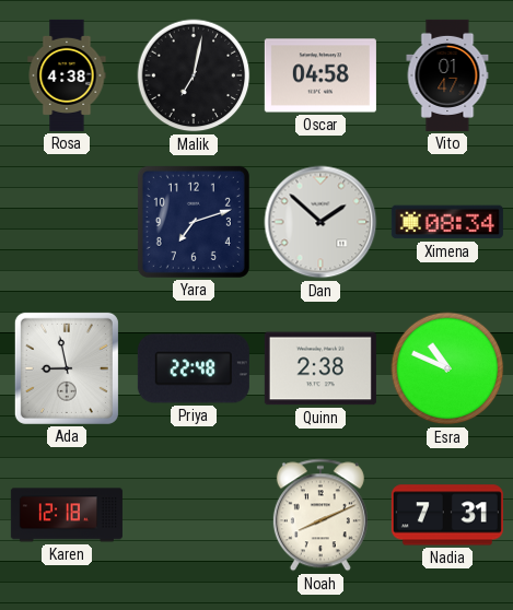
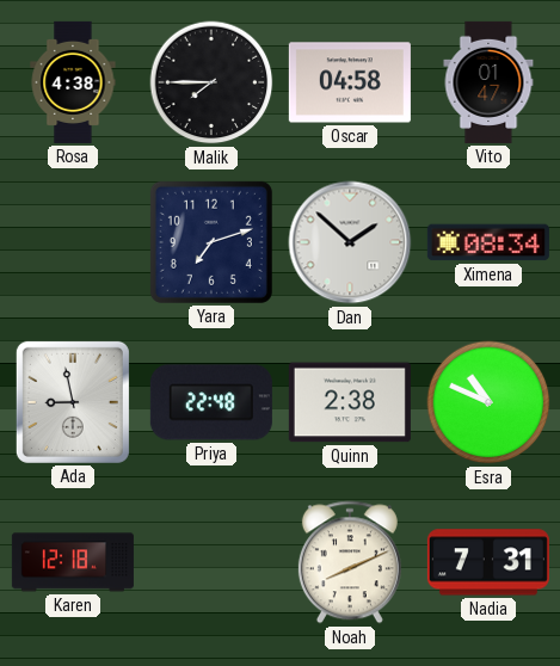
Malik: 7:02 -> 7:45
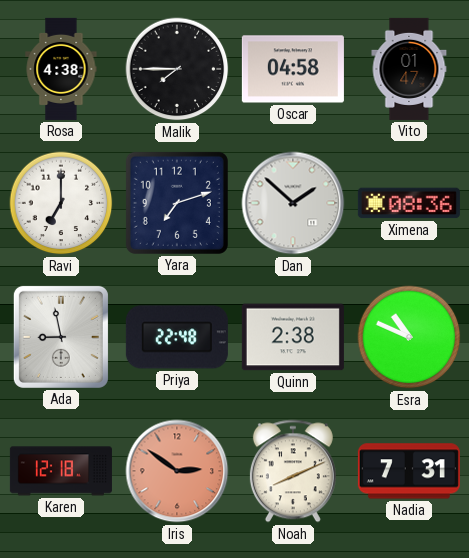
Ravi: none -> 7:00
Ximena: 08:34 -> 08:36
Iris: none -> 2:51
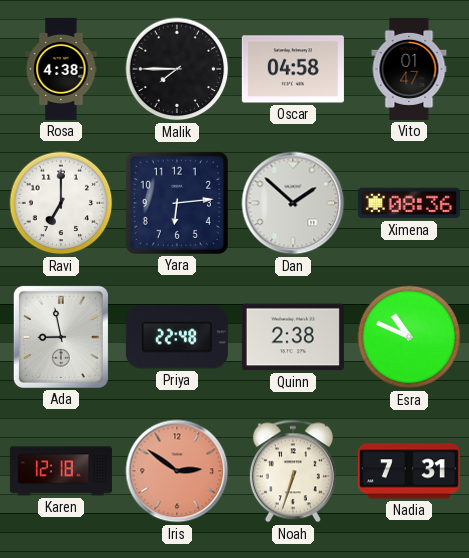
Yara: 7:12 -> 6:14
Noah: 8:11 -> 6:33
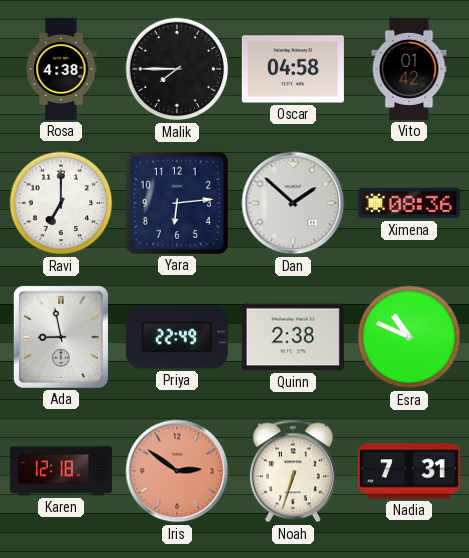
Vito: 01:47 -> 01:42
Priya: 22:48 -> 22:49
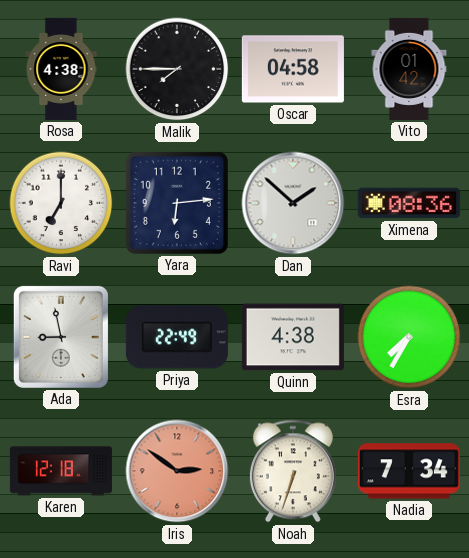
Quinn: 2:38 -> 4:38
Esra: 10:49 -> 7:35
Nadia: 7:31 -> 7:34
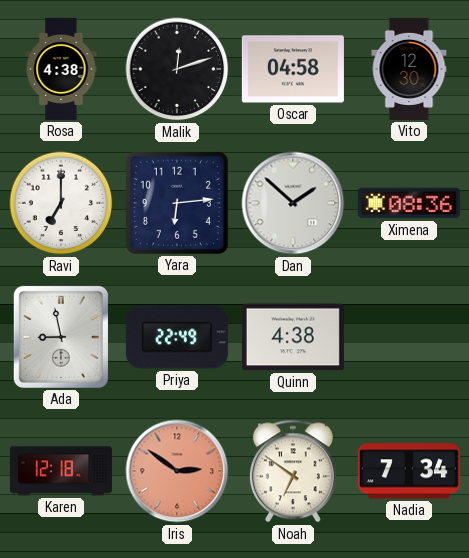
Malik: 7:45 -> 12:12
Vito: 01:42 -> 12:30
Esra: 7:35 -> none
Noah: 6:33 -> 6:51
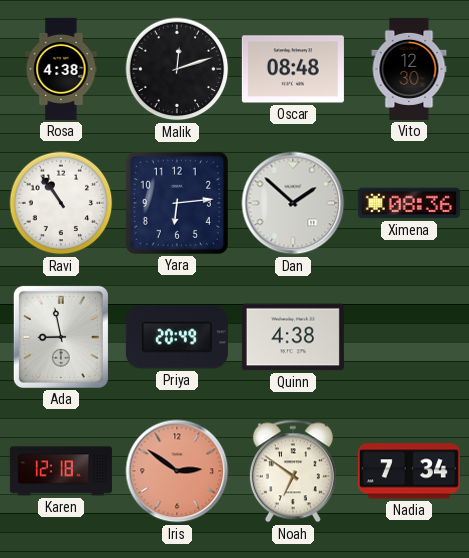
Oscar: 04:58 -> 08:48
Ravi: 7:00 -> 10:54
Priya: 22:49 -> 20:49
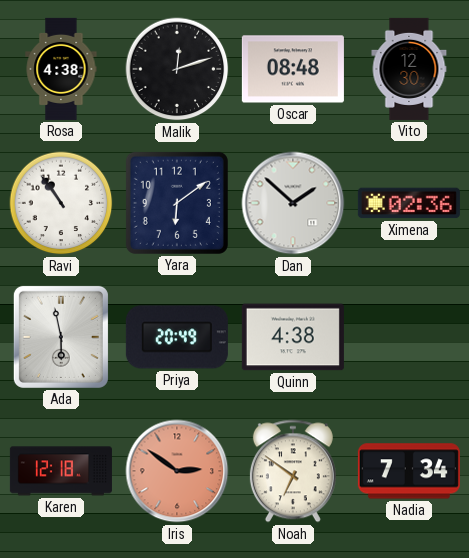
Yara: 6:14 -> 6:09
Ximena: 08:36 -> 02:36
Ada: 8:58 -> 5:58
